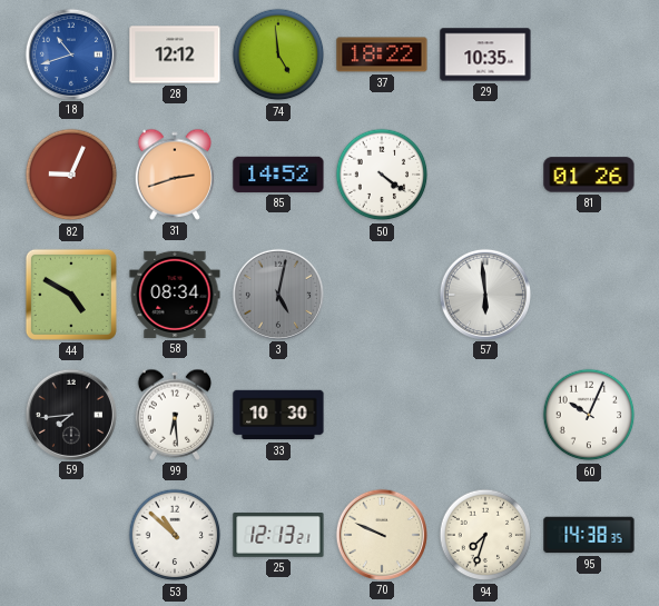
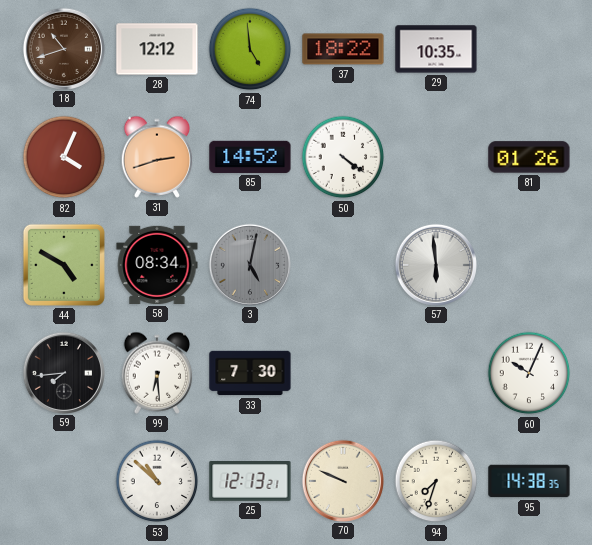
18 dial: blue -> brown
82: 9:04 -> 4:04
33: 10:30 -> 7:30
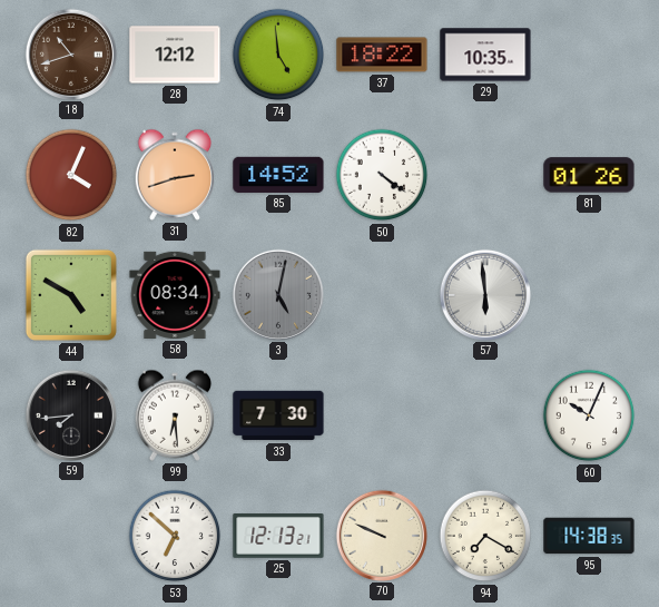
53: 10:52 -> 6:52
94: 7:33 -> 7:20
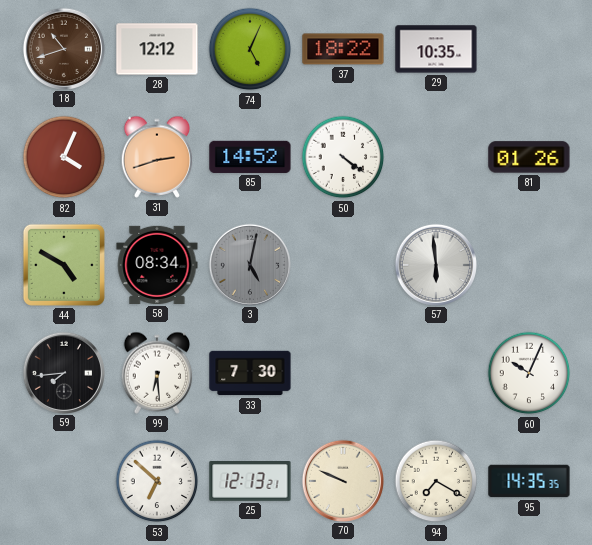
74: 4:59 -> 5:04
95: 14:38 -> 14:35
